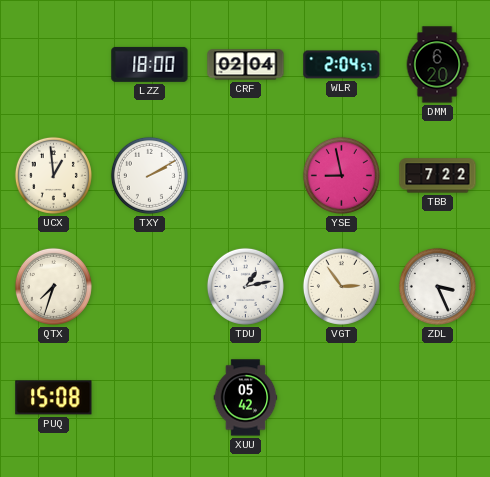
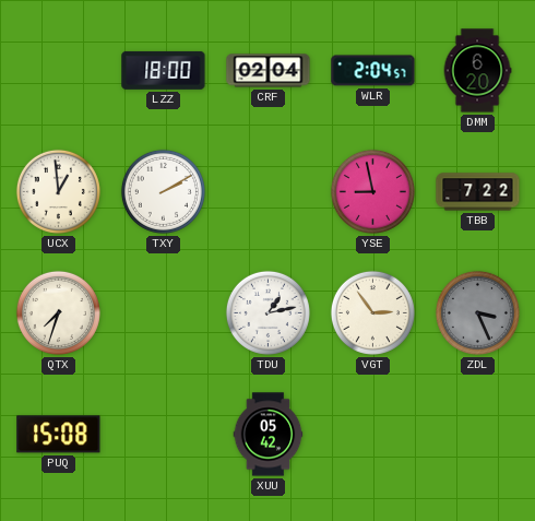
ZDL dial: white -> grey
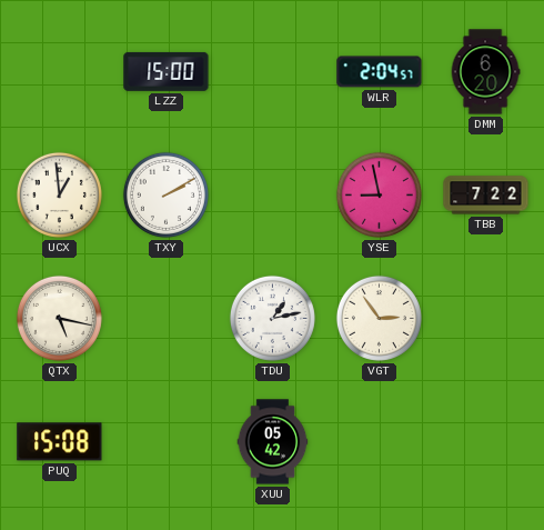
LZZ: 18:00 -> 15:00
CRF: 02:04 -> none
QTX: 7:33 -> 5:17
ZDL: 3:26 -> none
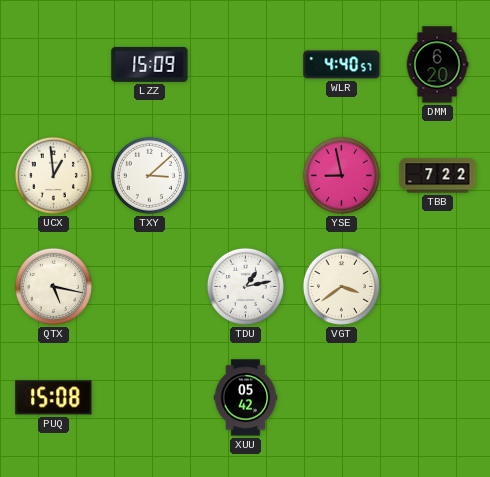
LZZ: 15:00 -> 15:09
WLR: 2:04 -> 4:40
TXY: 2:10 -> 3:08
VGT: 2:54 -> 3:39
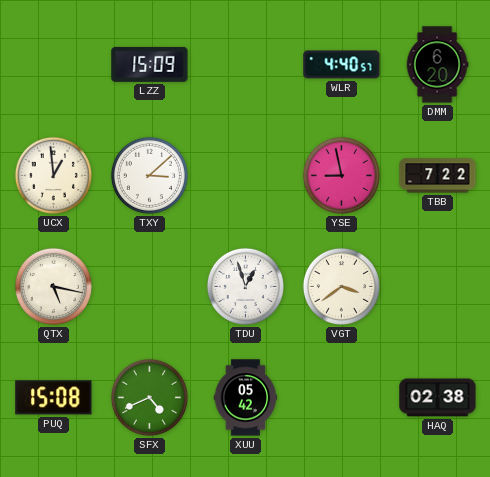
TDU: 1:13 -> 12:57
SFX: none -> 4:41
HAQ: none -> 02:38
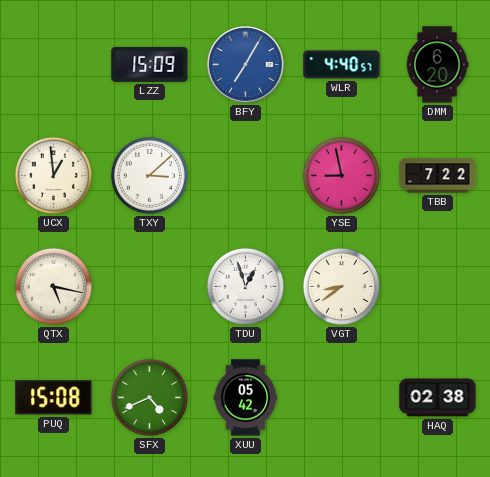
BFY: none -> 7:05
VGT: 3:39 -> 8:39
